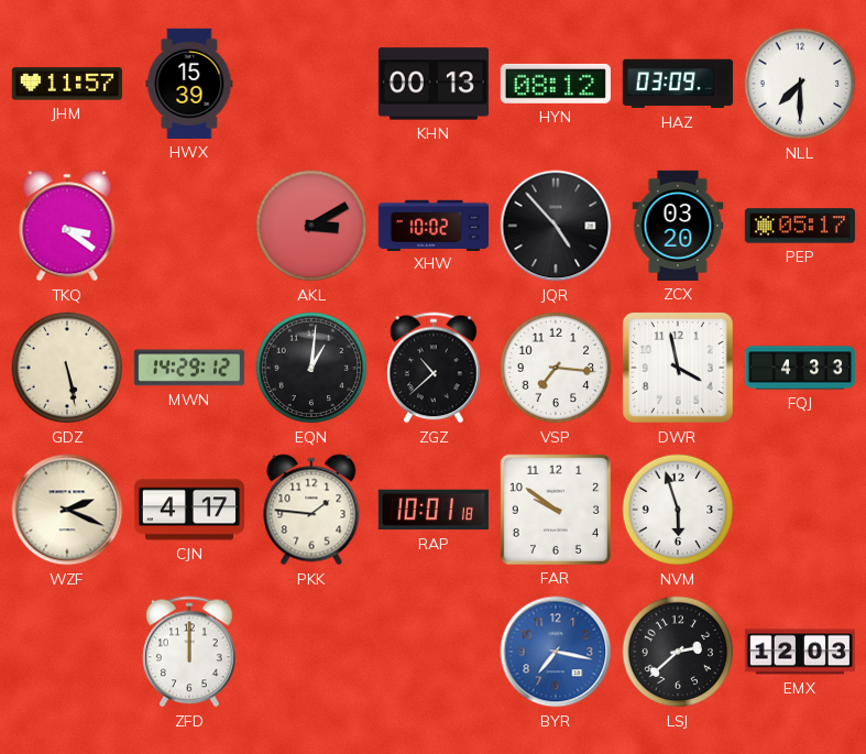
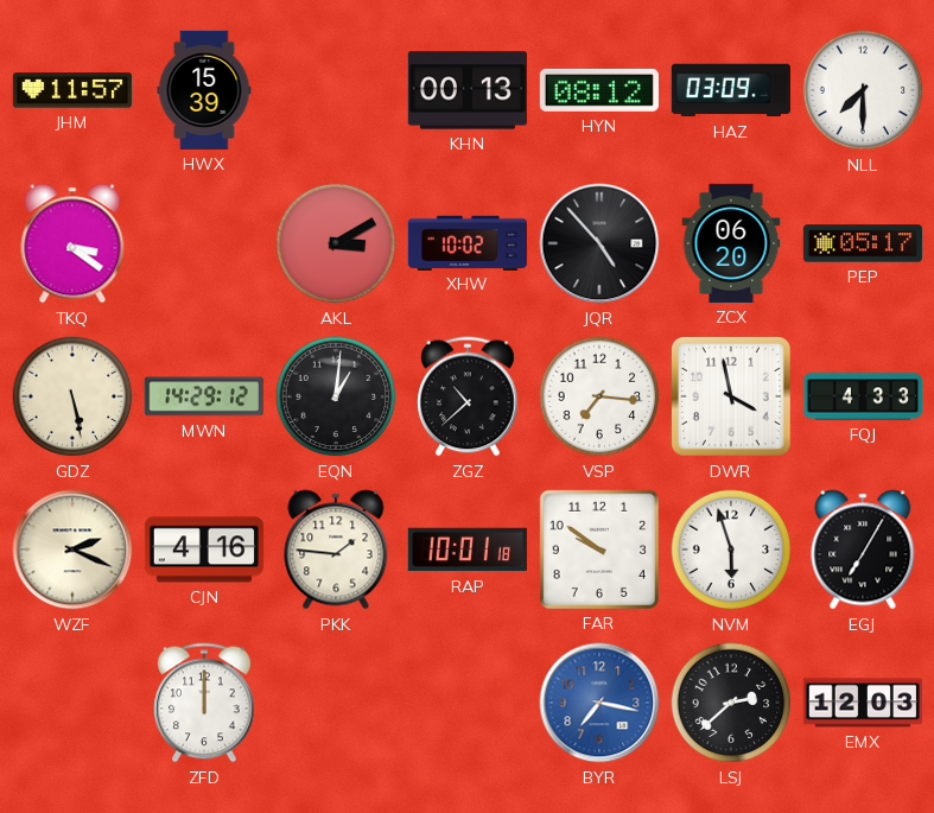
ZCX: 03:20 -> 06:20
CJN: 4:17 -> 4:16
EGJ: none -> 7:05
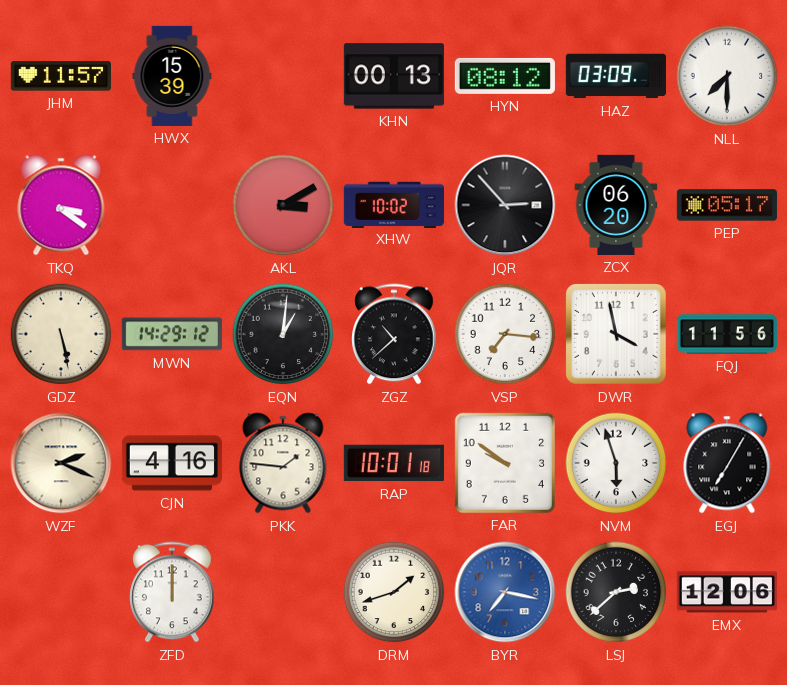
JQR: 4:53 -> 2:53
FQJ: 4:33 -> 11:56
DRM: none -> 1:42
EMX: 12:03 -> 12:06
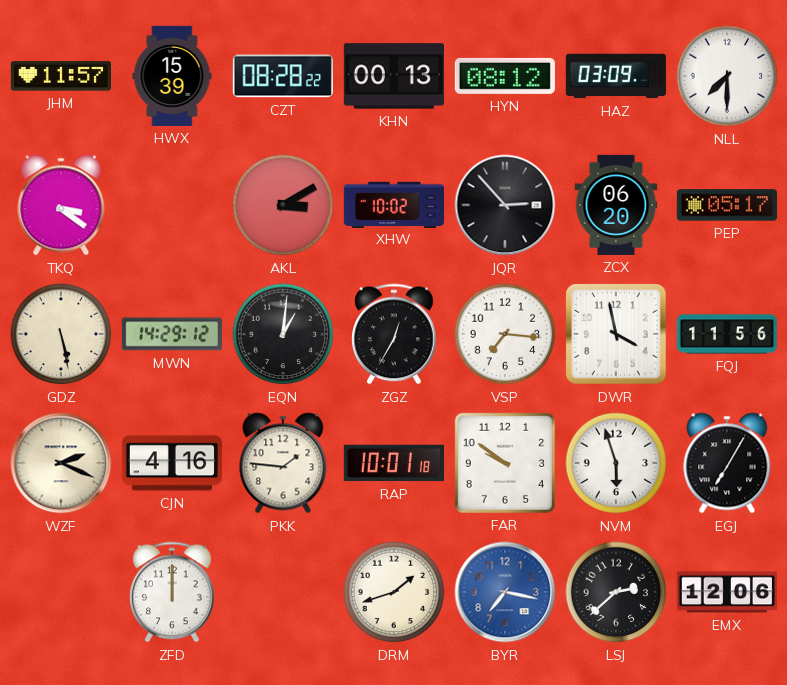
CZT: none -> 08:28
ZGZ: 10:38 -> 12:35
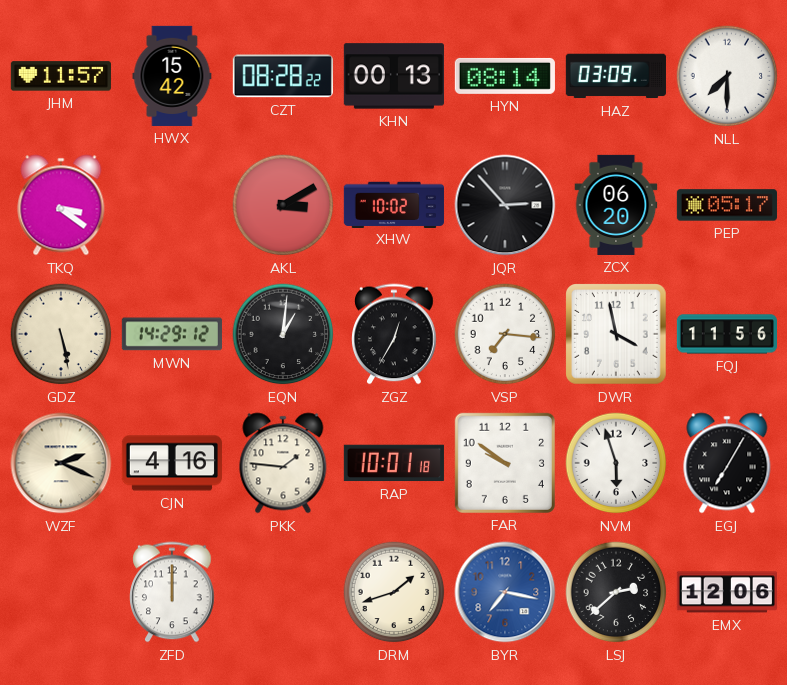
HWX: 15:39 -> 15:42
HYN: 08:12 -> 08:14
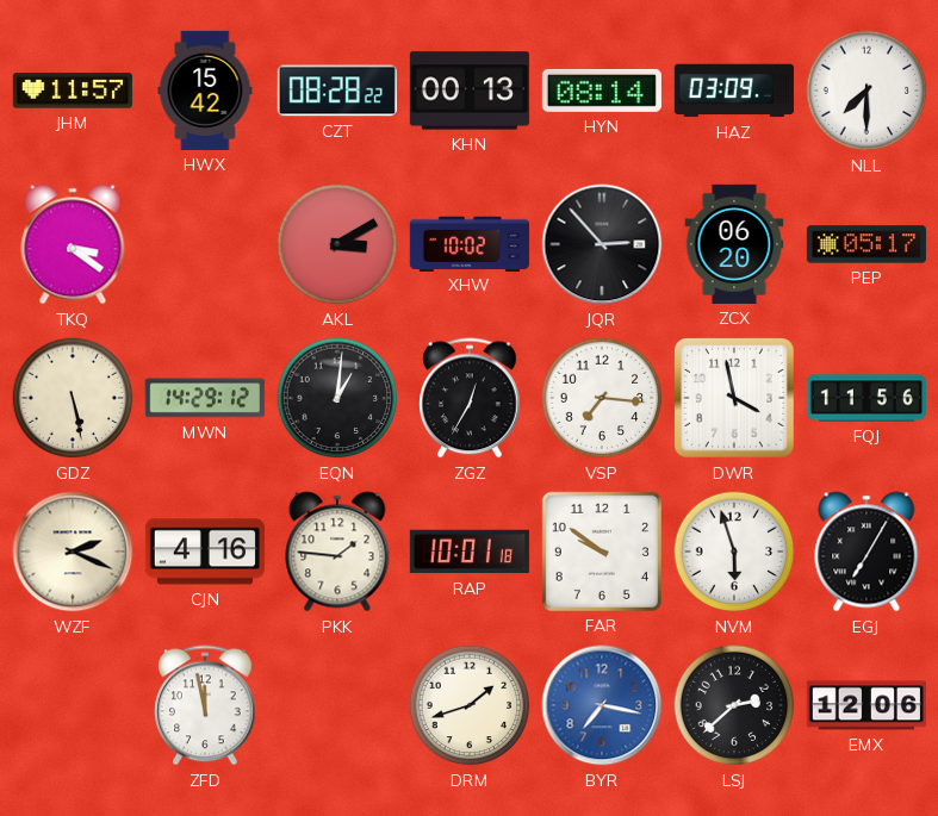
ZFD: 12:00 -> 11:58
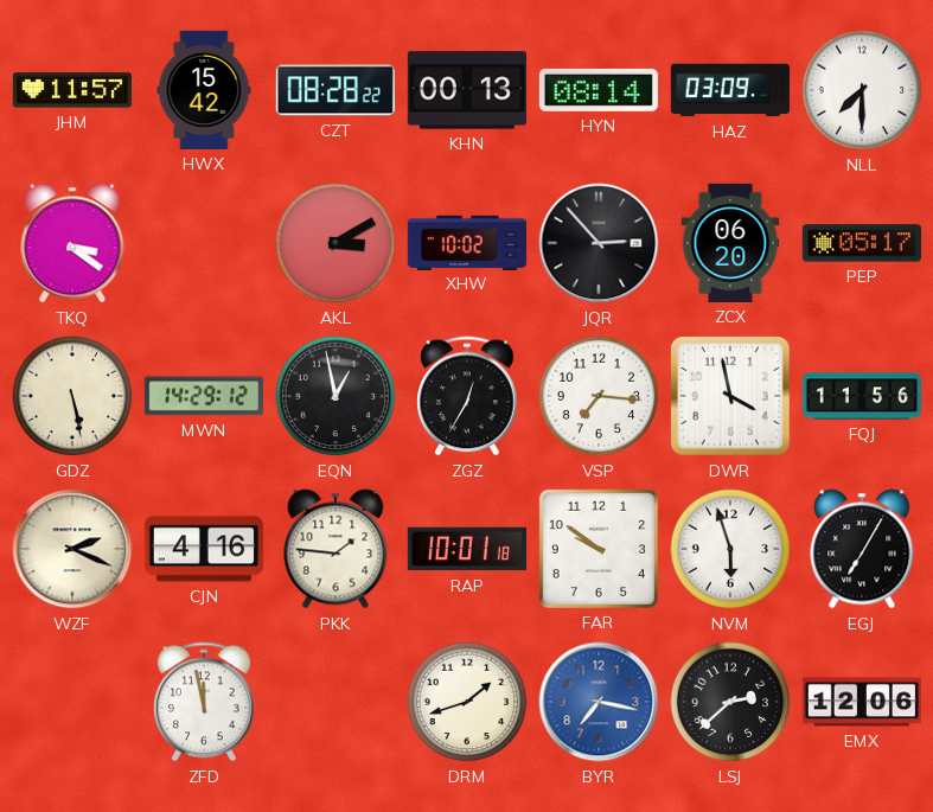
EQN: 1:01 -> 12:58
